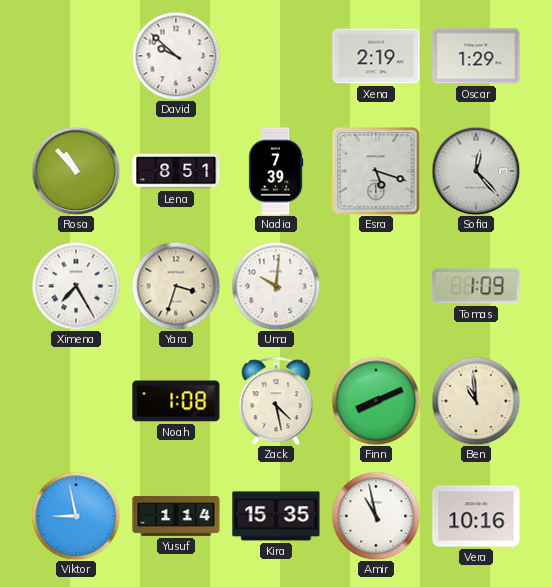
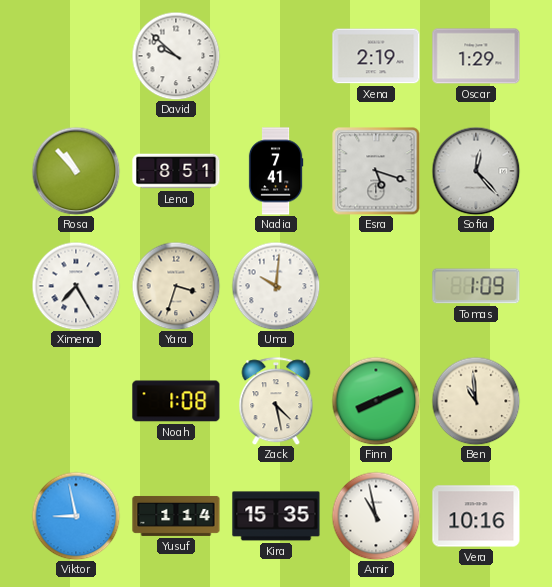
Nadia: 7:39 -> 7:41
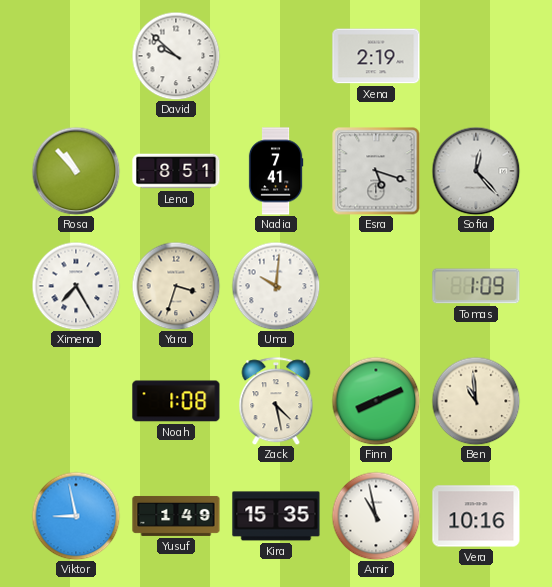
Oscar: 1:29 -> none
Yusuf: 1:14 -> 1:49
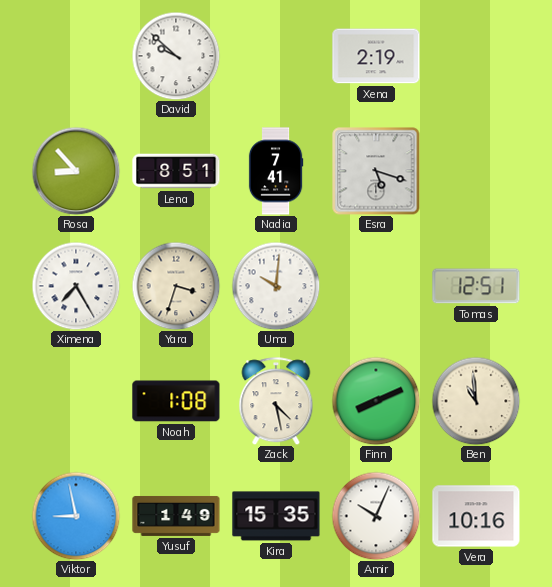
Rosa: 10:53 -> 8:53
Sofia: 12:23 -> none
Tomas: 1:09 -> 12:51
Amir: 10:58 -> 10:04
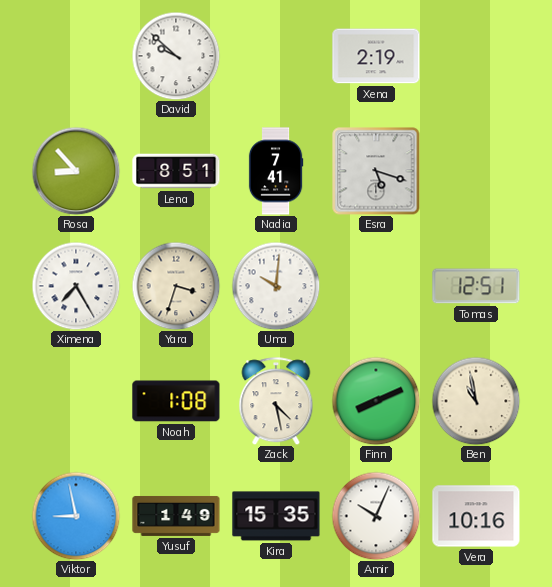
Ben: 10:59 -> 10:58
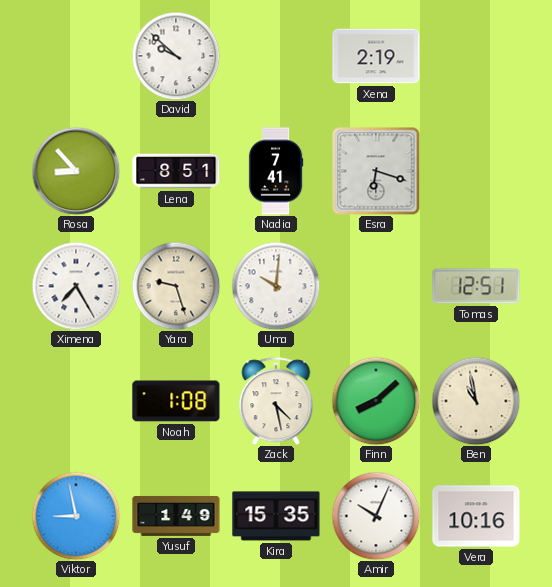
Esra: 5:18 -> 6:18
Yara: 3:33 -> 9:27
Finn: 8:11 -> 8:08
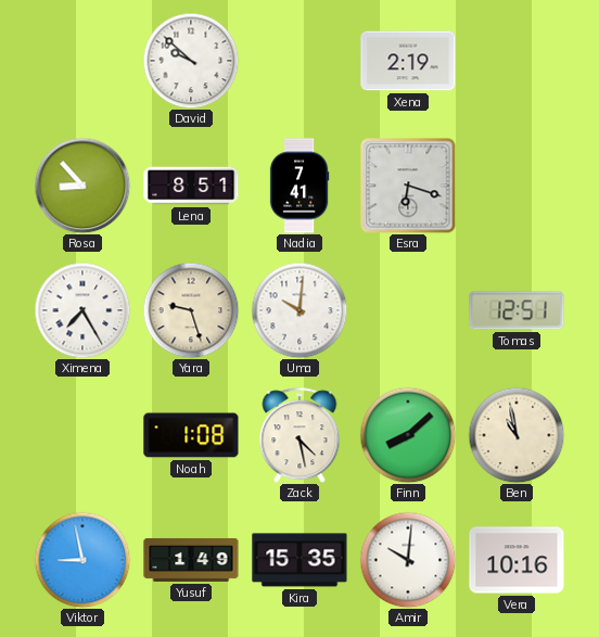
Amir: 10:04 -> 10:01
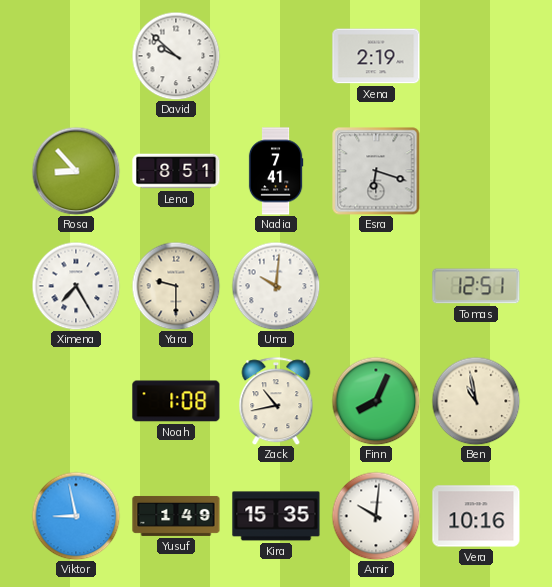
Yara: 9:27 -> 9:30
Zack: 4:28 -> 10:43
Finn: 8:08 -> 8:04
